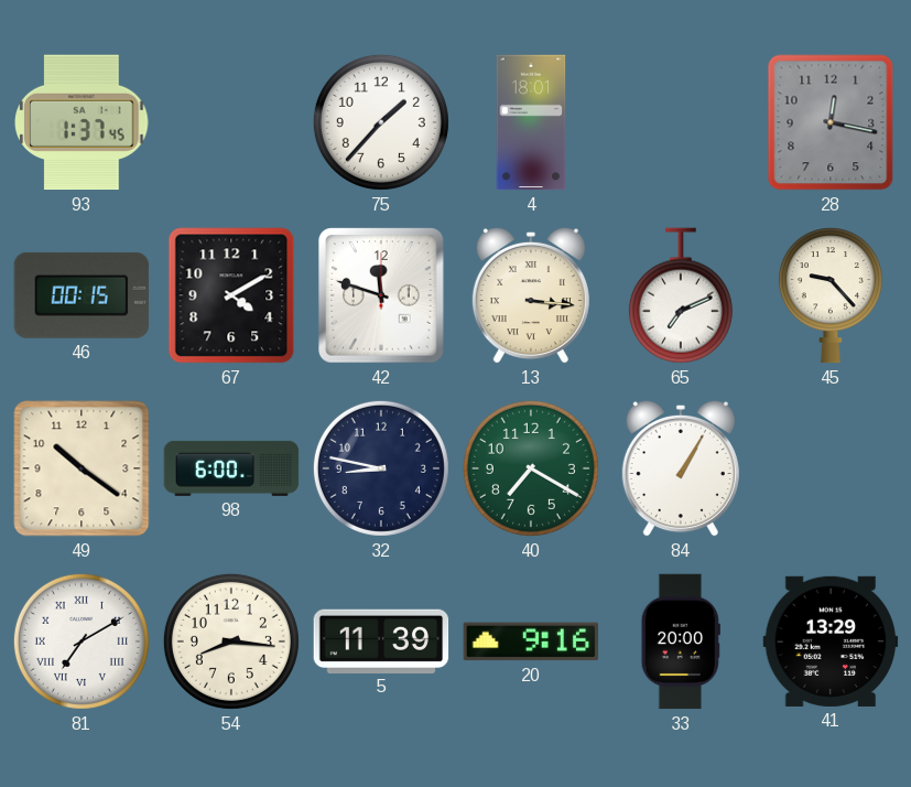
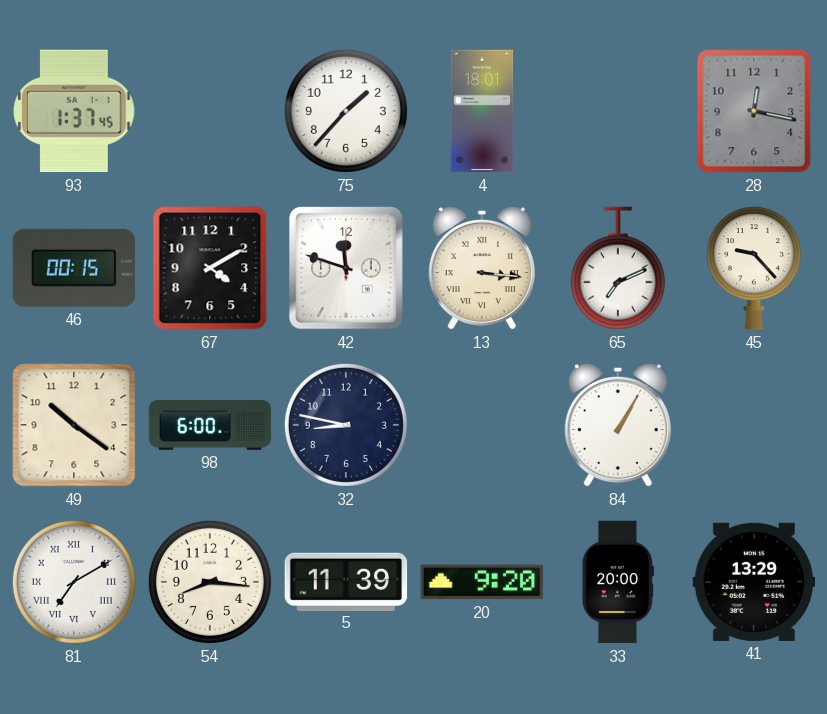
40: 7:20 -> none
20: 9:16 -> 9:20
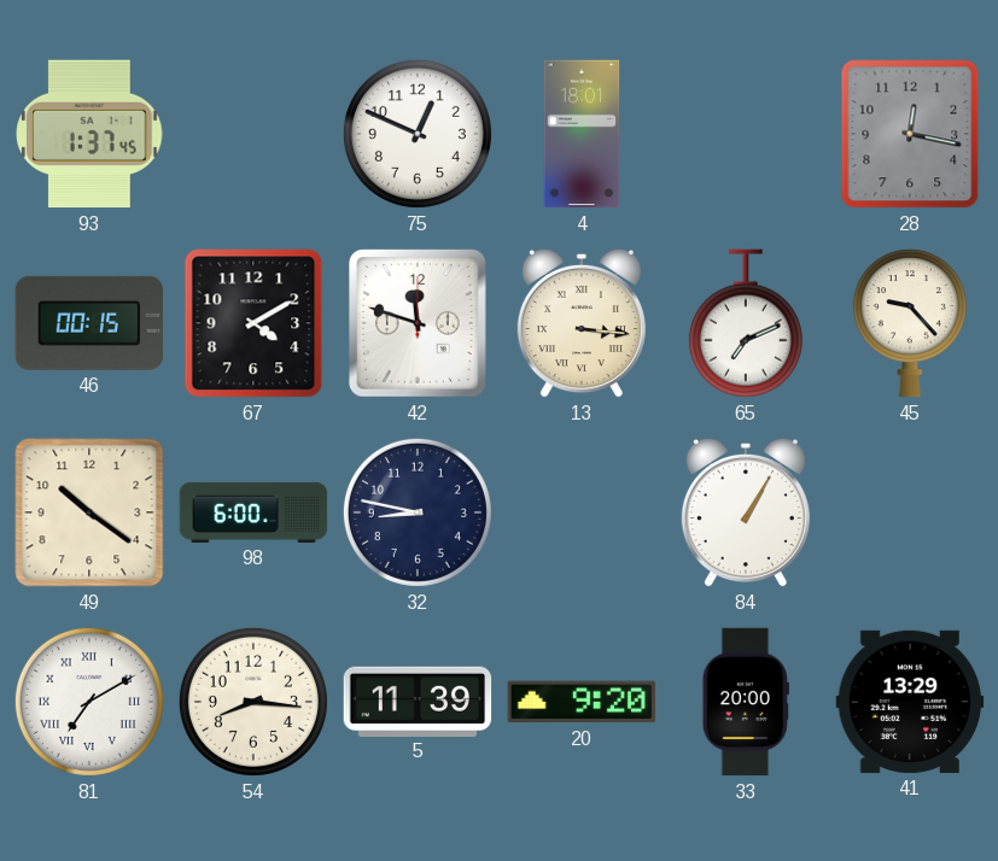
75: 1:37 -> 12:49
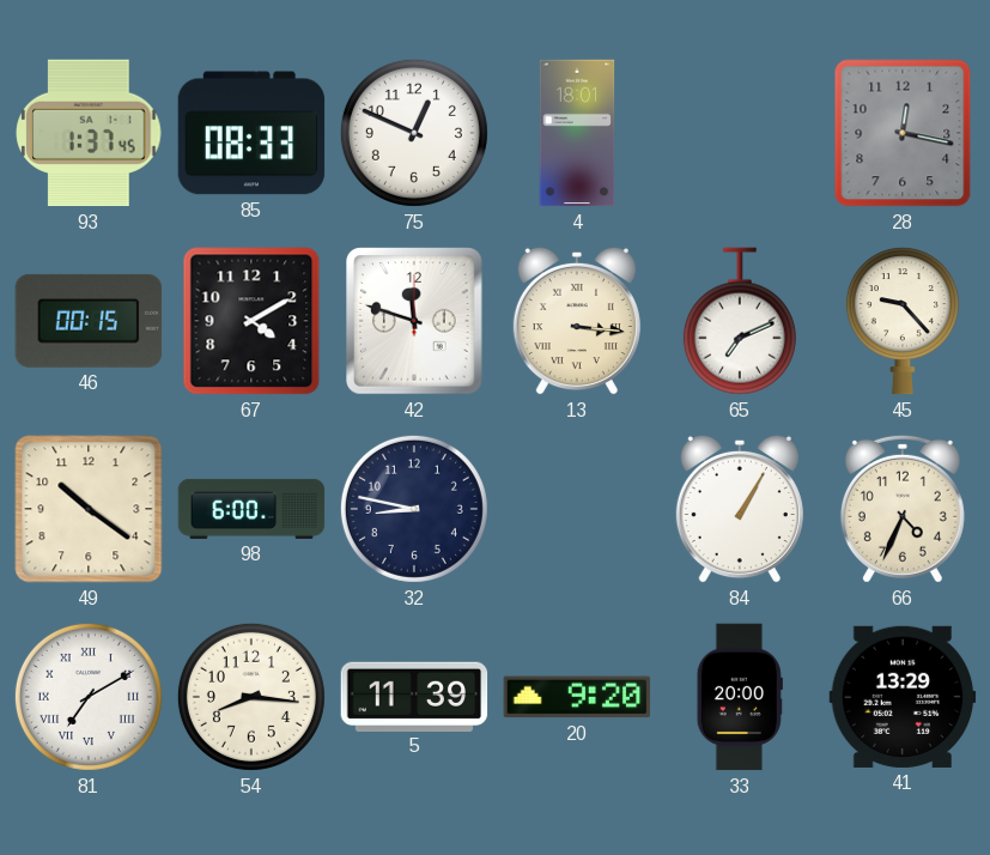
85: none -> 08:33
66: none -> 4:34
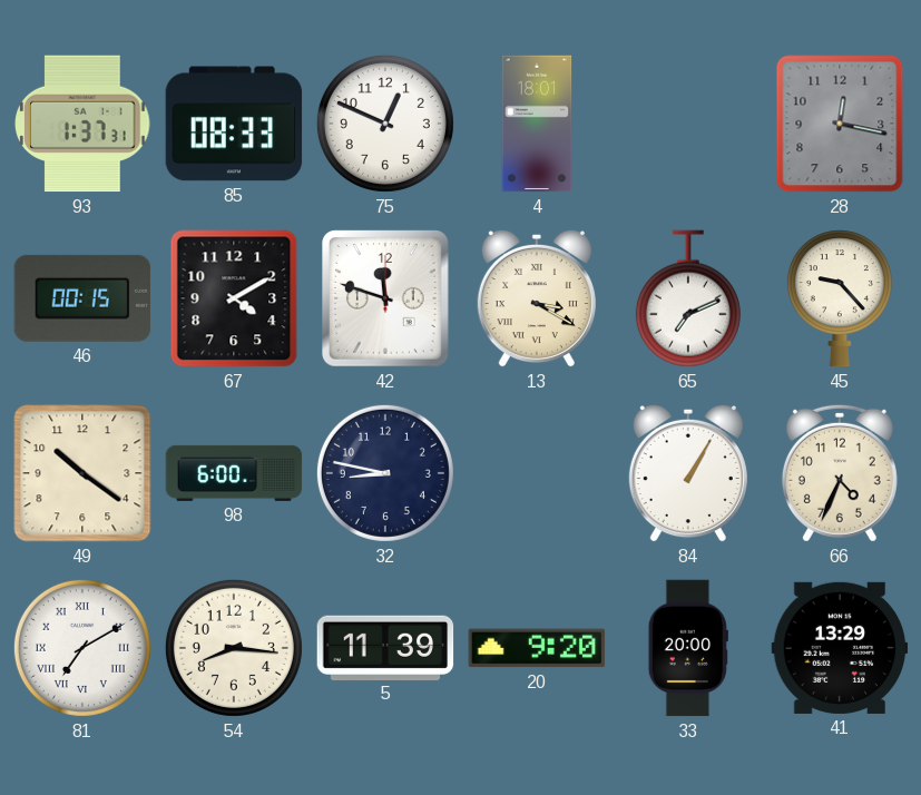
93: 1:37:45 -> 1:37:31
13: 3:16 -> 3:20
